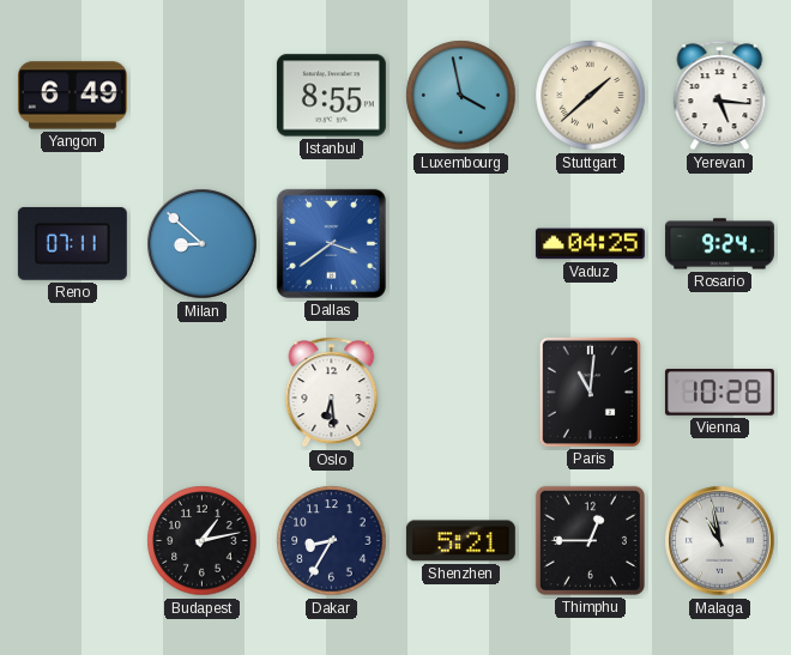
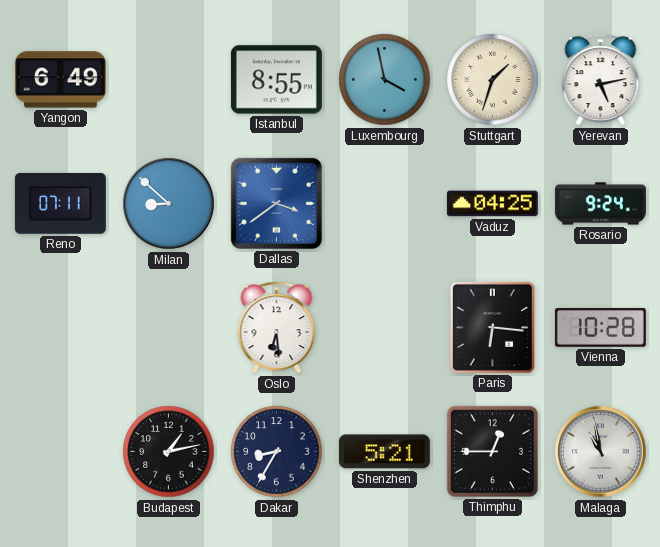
Stuttgart: 1:38 -> 1:33
Yerevan: 5:16 -> 5:13
Paris: 11:01 -> 6:16
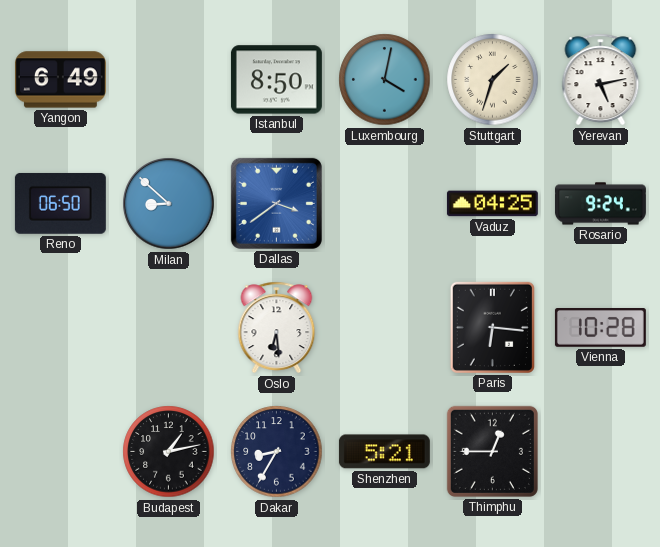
Istanbul: 8:55 -> 8:50
Luxembourg: 3:58 -> 4:02
Reno: 07:11 -> 06:50
Malaga: 10:58 -> none
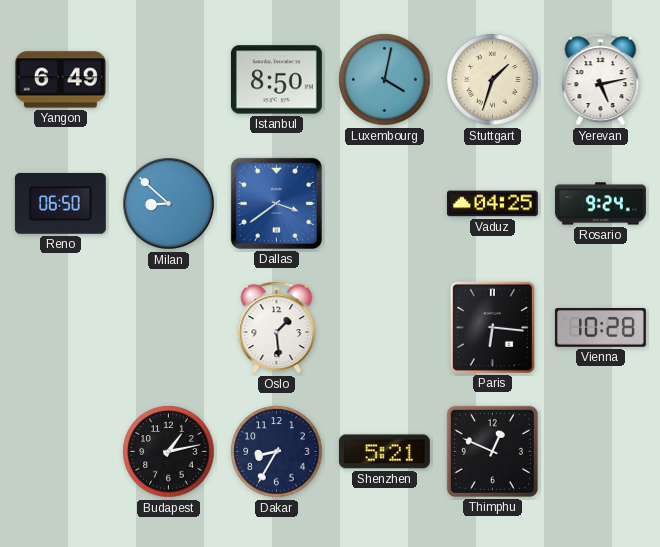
Oslo: 6:29 -> 1:29
Thimphu: 12:45 -> 12:49
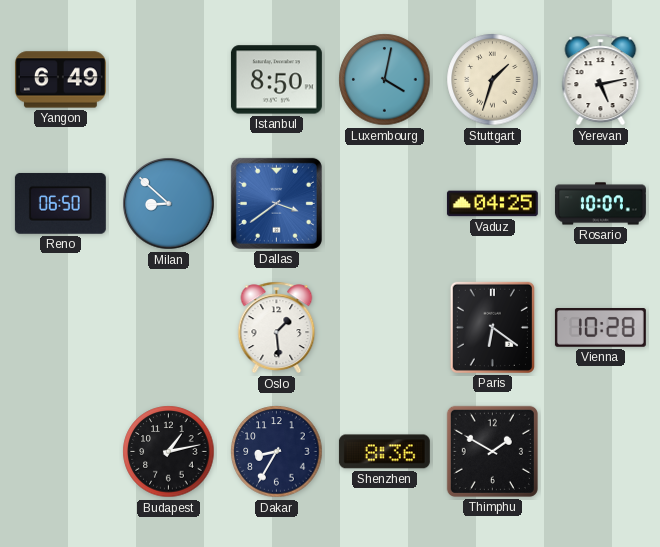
Rosario: 9:24 -> 10:07
Paris: 6:16 -> 6:21
Shenzhen: 5:21 -> 8:36
Thimphu: 12:49 -> 1:50
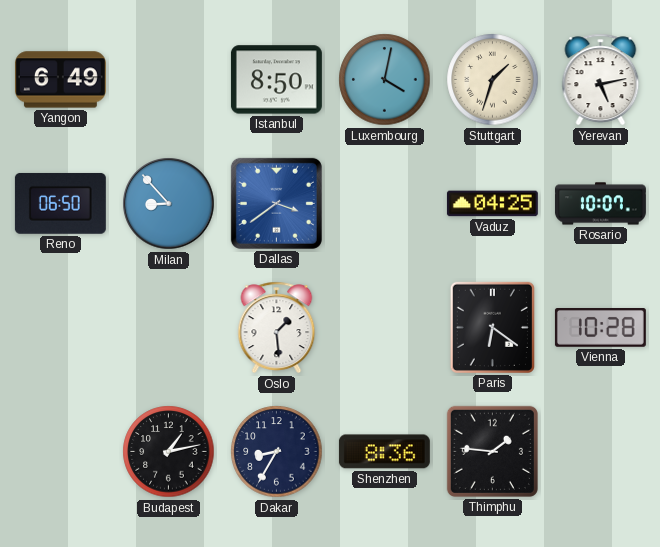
Milan: 8:52 -> 8:53
Thimphu: 1:50 -> 1:46
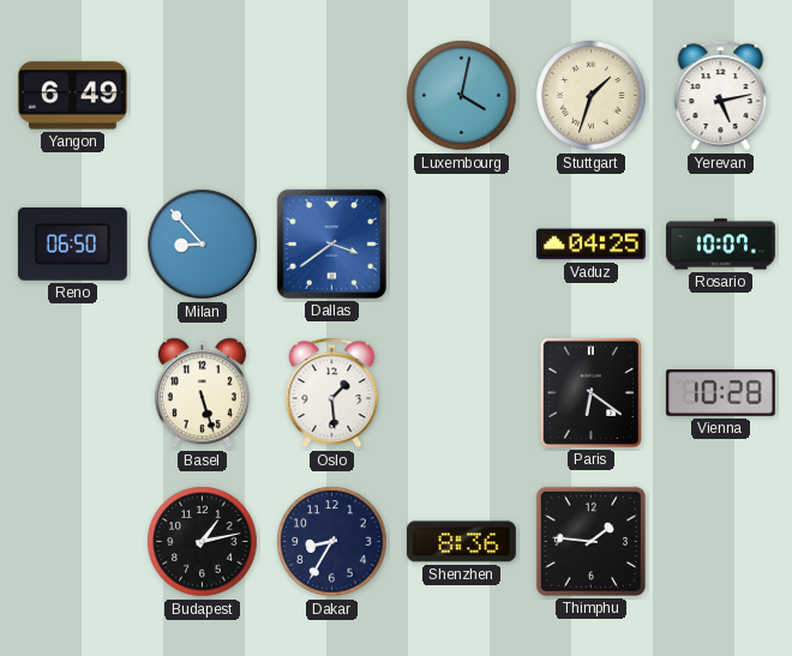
Istanbul: 8:50 -> none
Basel: none -> 5:27
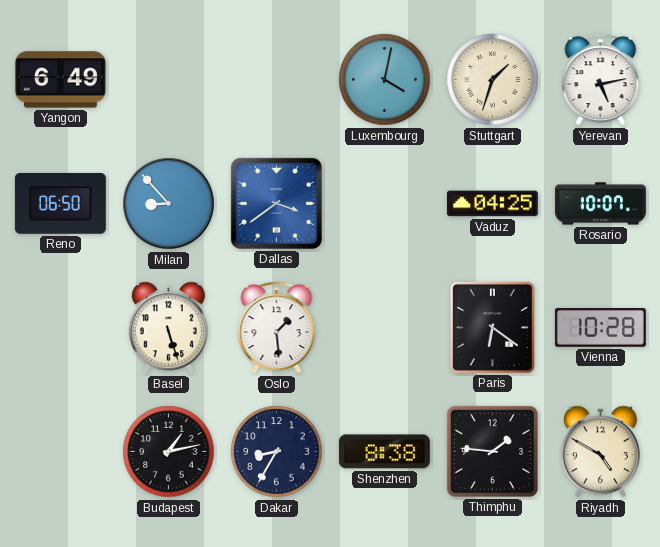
Shenzhen: 8:36 -> 8:38
Riyadh: none -> 4:50
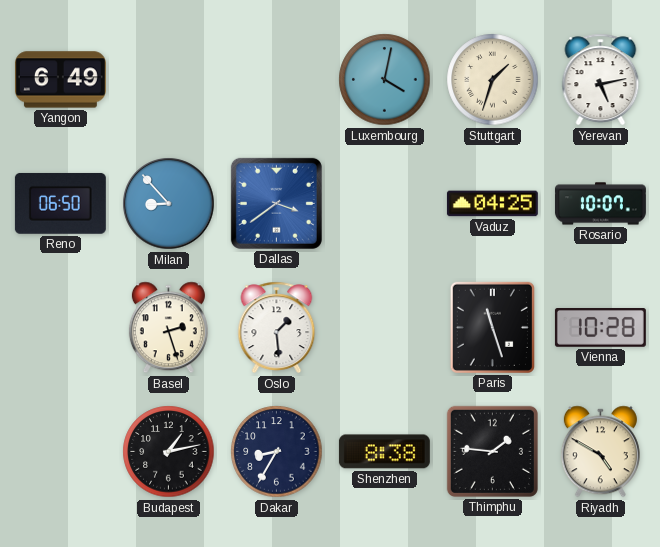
Basel: 5:27 -> 2:27
Paris: 6:21 -> 11:27
